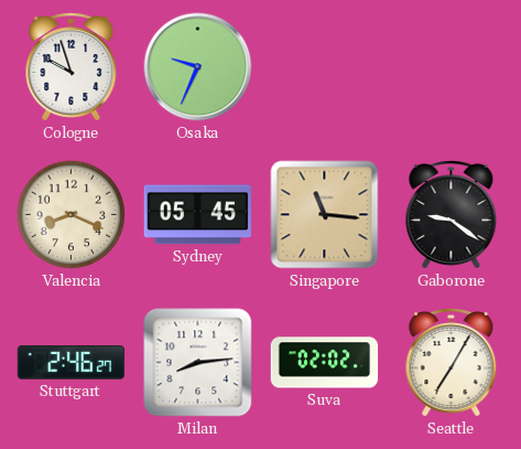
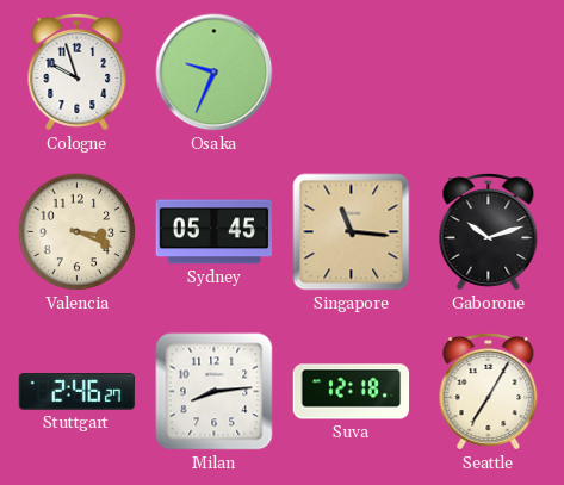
Valencia: 8:19 -> 3:19
Gaborone: 9:21 -> 10:12
Suva: 02:02 -> 12:18
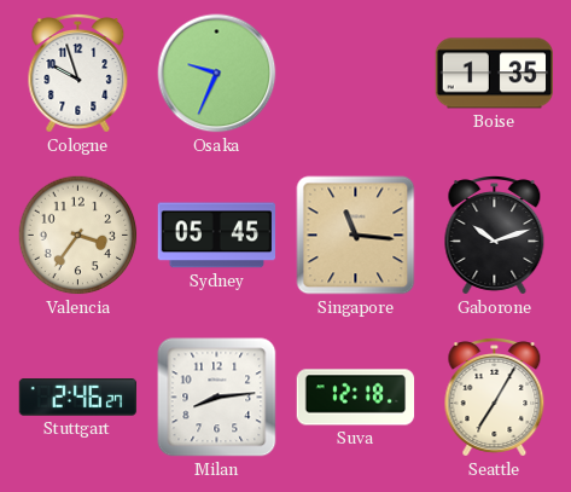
Boise: none -> 1:35
Valencia: 3:19 -> 3:36
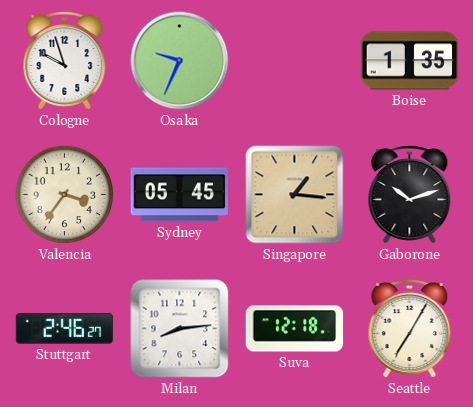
Singapore: 11:16 -> 1:16
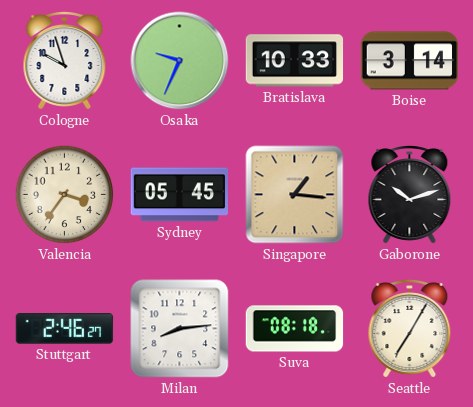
Bratislava: none -> 10:33
Boise: 1:35 -> 3:14
Suva: 12:18 -> 08:18
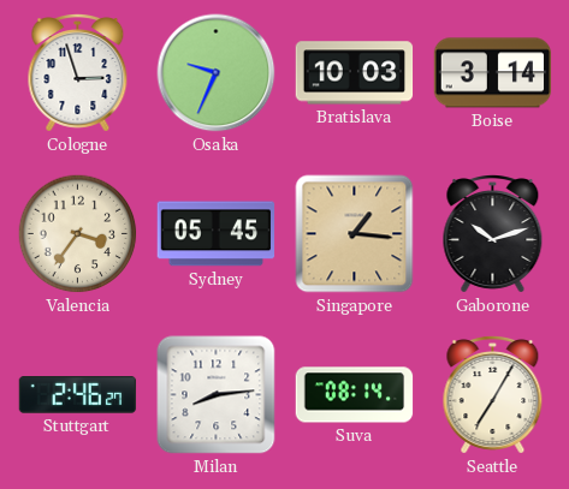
Cologne: 9:57 -> 2:57
Bratislava: 10:33 -> 10:03
Suva: 08:18 -> 08:14
